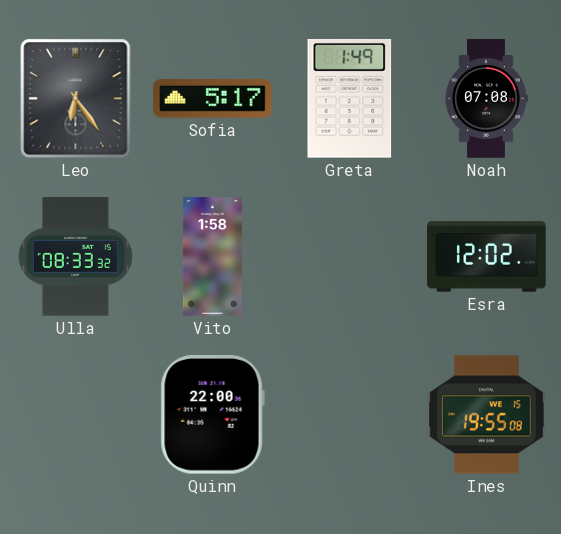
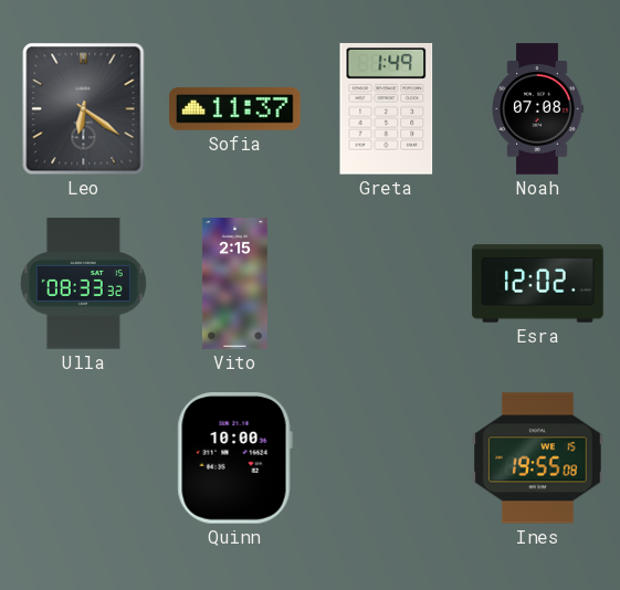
Leo: 6:24 -> 6:21
Sofia: 5:17 -> 11:37
Vito: 1:58 -> 2:15
Quinn: 22:00 -> 10:00
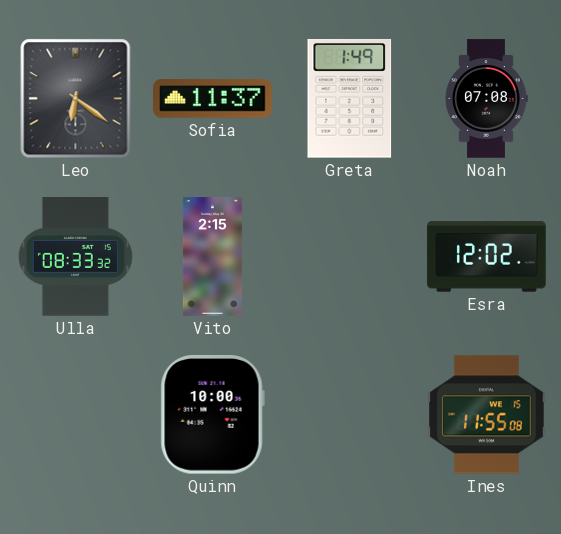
Ines: 19:55 -> 11:55
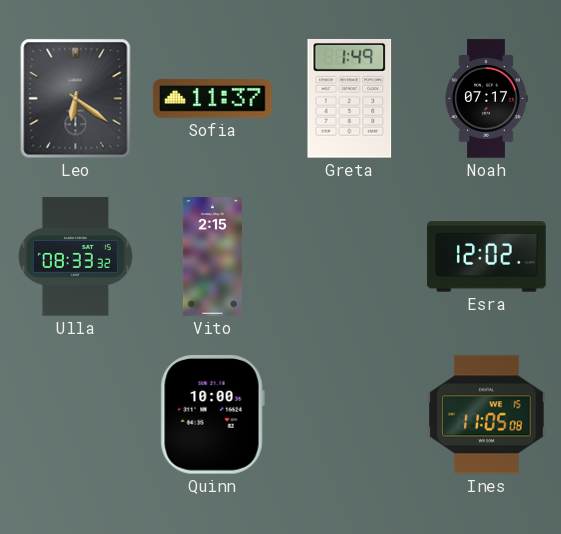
Noah: 07:08 -> 07:17
Ines: 11:55 -> 11:05
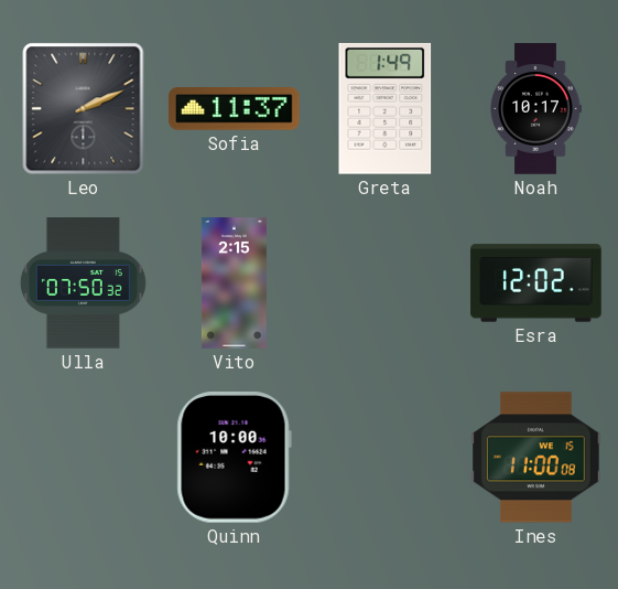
Leo: 6:21 -> 2:11
Noah: 07:17 -> 10:17
Ulla: 08:33 -> 07:50
Ines: 11:05 -> 11:00
